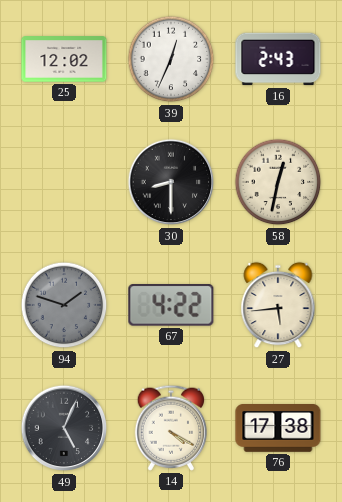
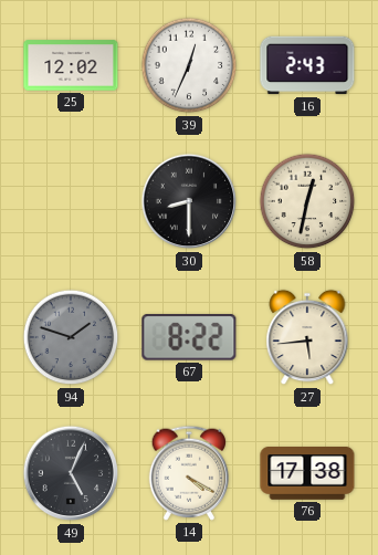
67: 4:22 -> 8:22
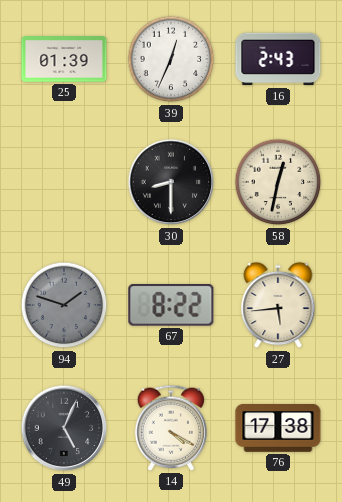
25: 12:02 -> 01:39
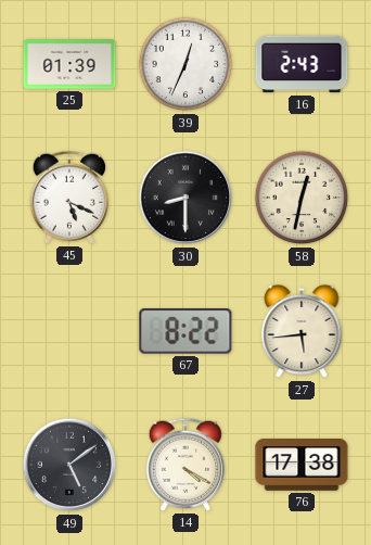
45: none -> 5:19
94: 1:48 -> none
49: 5:04 -> 5:09
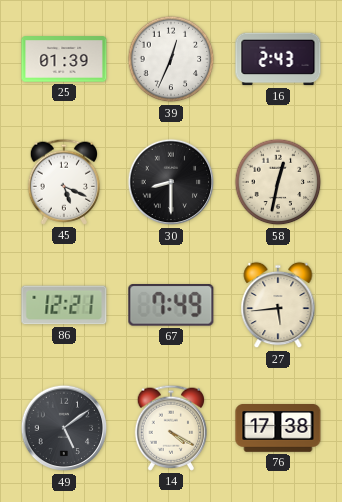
86: none -> 12:21
67: 8:22 -> 7:49
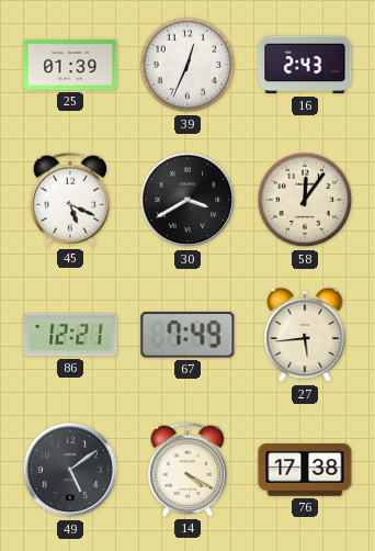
30: 8:30 -> 3:40
58: 12:32 -> 12:06
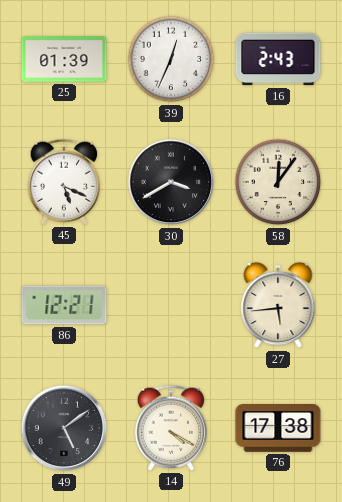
67: 7:49 -> none
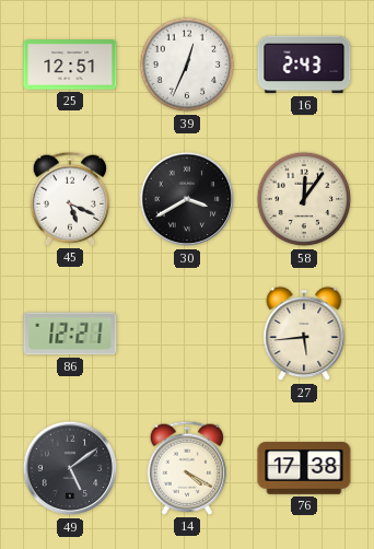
25: 01:39 -> 12:51
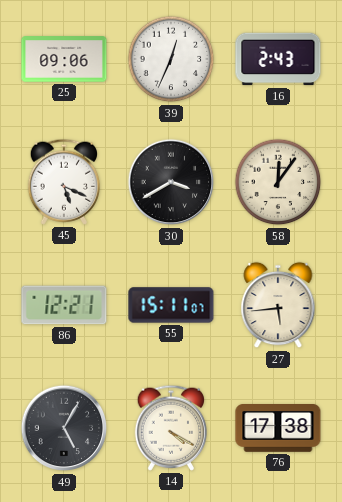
25: 12:51 -> 09:06
55: none -> 15:11
49: 5:09 -> 5:05
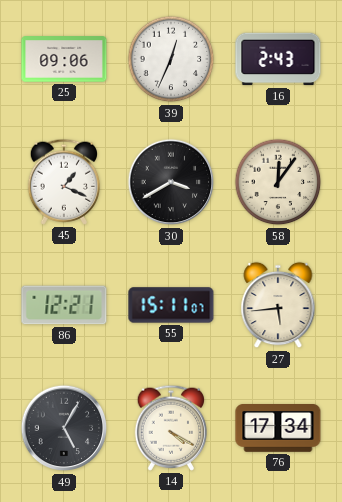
45: 5:19 -> 1:19
76: 17:38 -> 17:34
